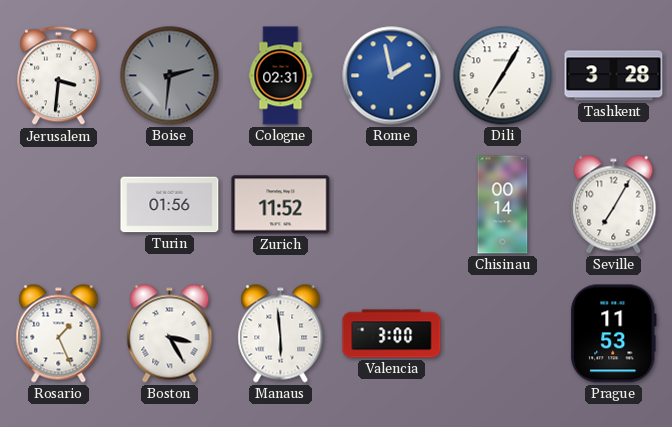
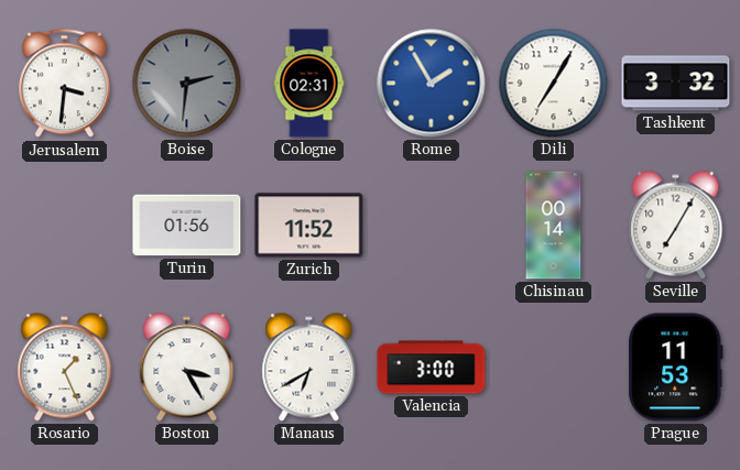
Rome: 1:58 -> 1:55
Tashkent: 3:28 -> 3:32
Manaus: 5:59 -> 6:40
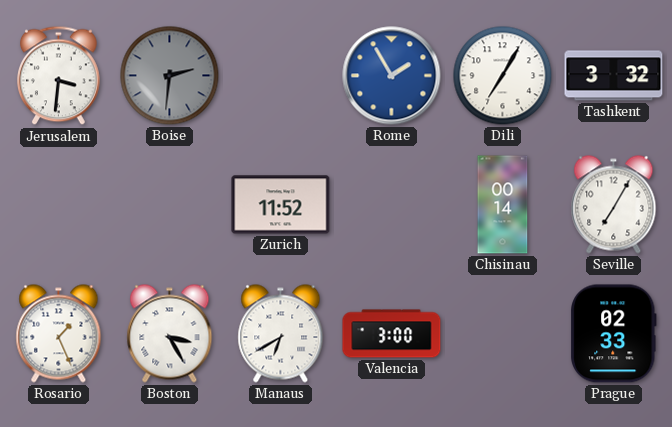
Cologne: 02:31 -> none
Turin: 01:56 -> none
Prague: 11:53 -> 02:33
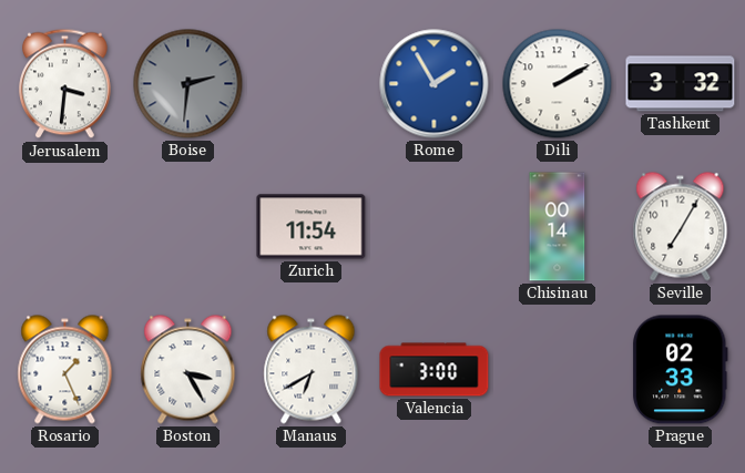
Dili: 7:05 -> 2:10
Zurich: 11:52 -> 11:54
